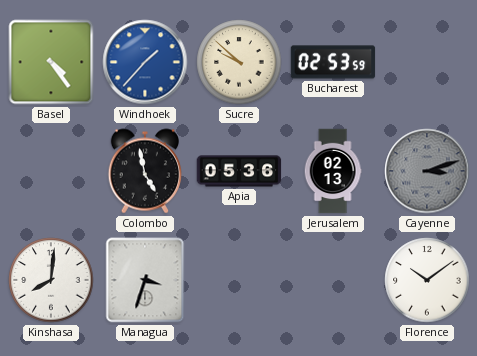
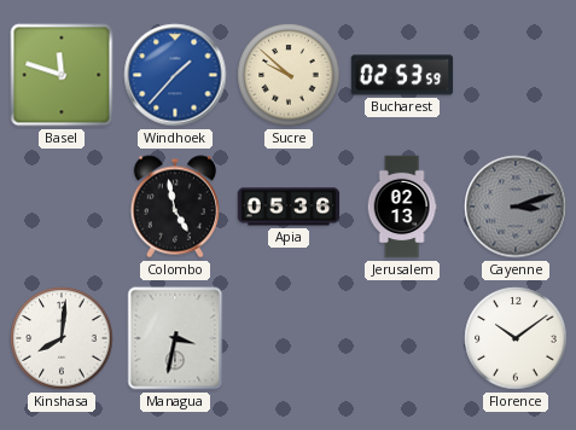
Basel: 4:24 -> 11:48
Managua: 3:33 -> 3:32
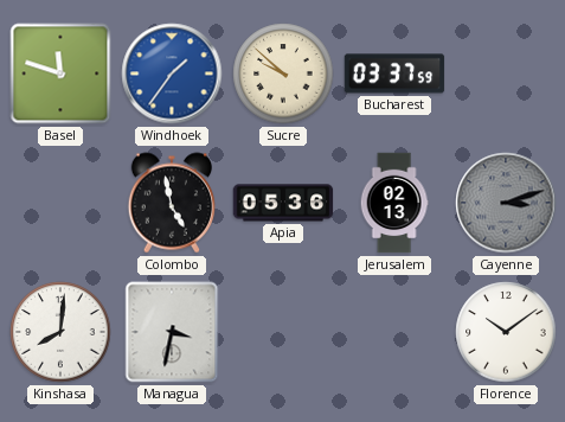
Windhoek: 1:37 -> 1:36
Bucharest: 02:53 -> 03:37
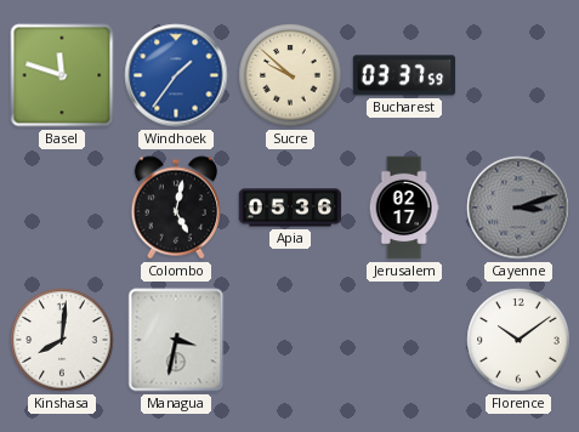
Colombo: 4:58 -> 5:02
Jerusalem: 02:13 -> 02:17
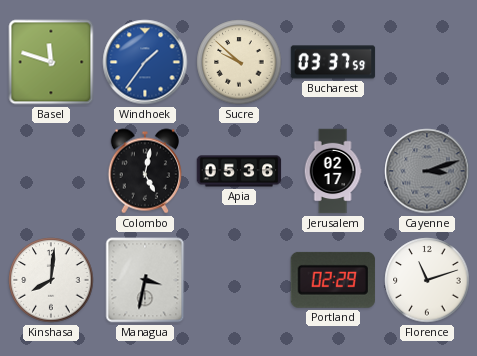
Portland: none -> 02:29
Florence: 10:09 -> 11:12
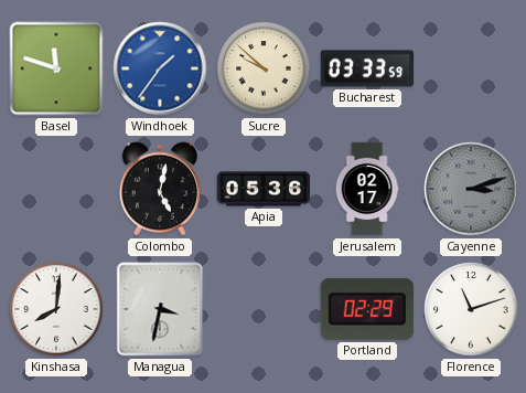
Bucharest: 03:37 -> 03:33
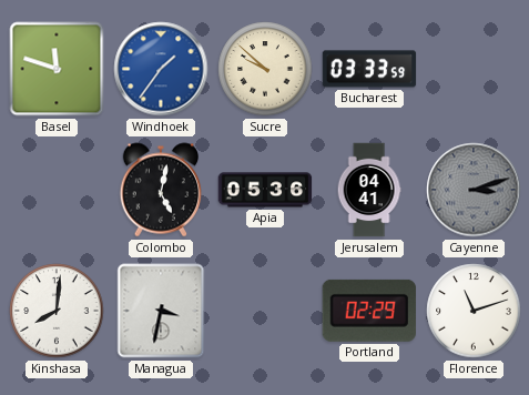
Jerusalem: 02:17 -> 04:41
